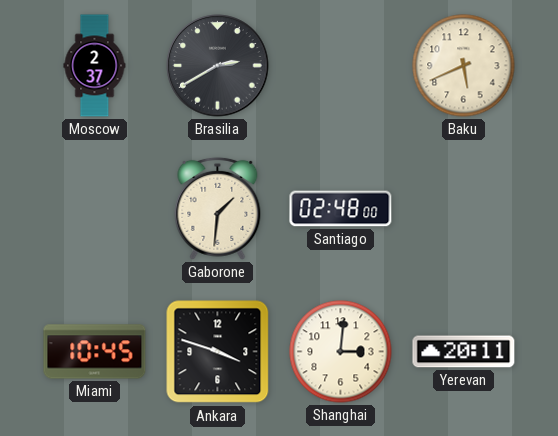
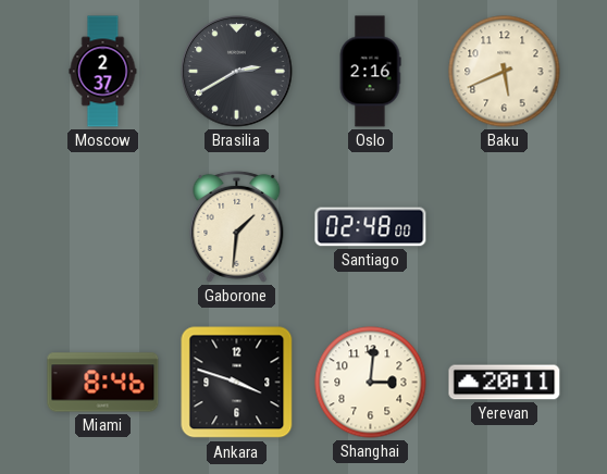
Oslo: none -> 2:16
Miami: 10:45 -> 8:46
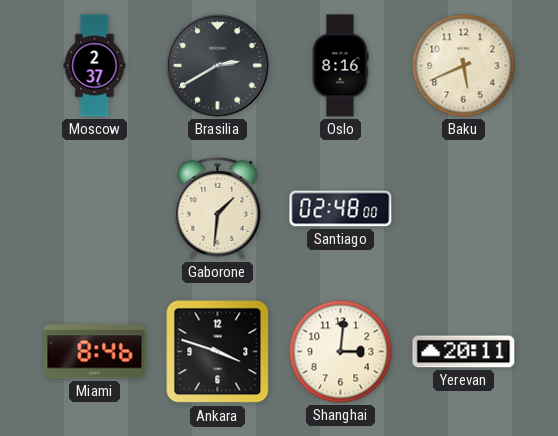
Oslo: 2:16 -> 8:16
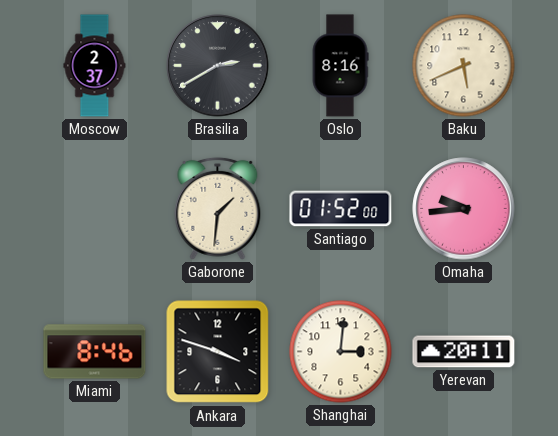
Santiago: 02:48 -> 01:52
Omaha: none -> 9:44
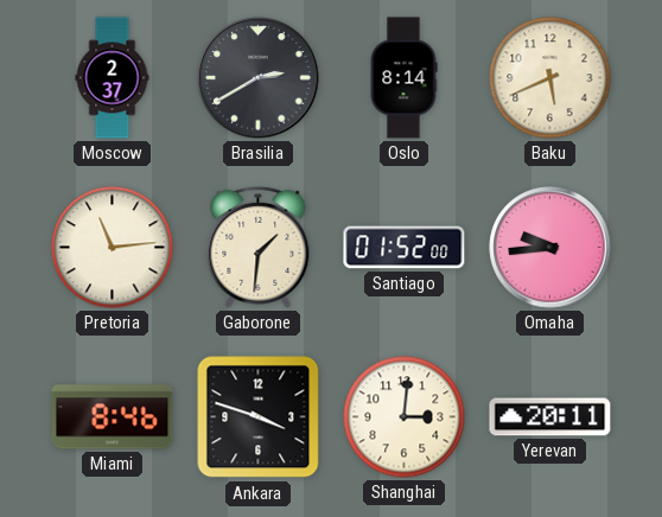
Oslo: 8:16 -> 8:14
Pretoria: none -> 11:14
